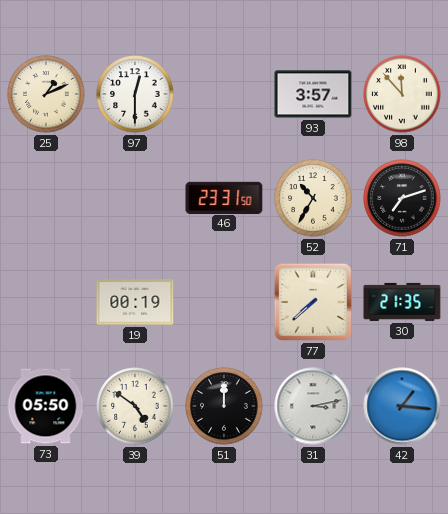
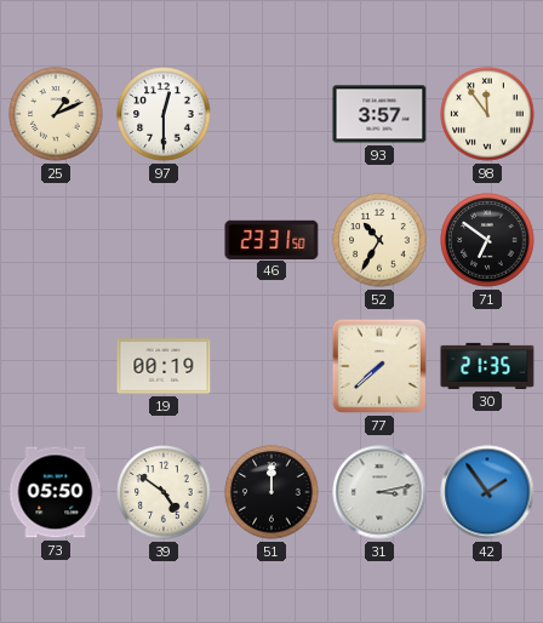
98: 11:53 -> 11:54
71: 7:12 -> 6:51
42: 1:16 -> 1:54
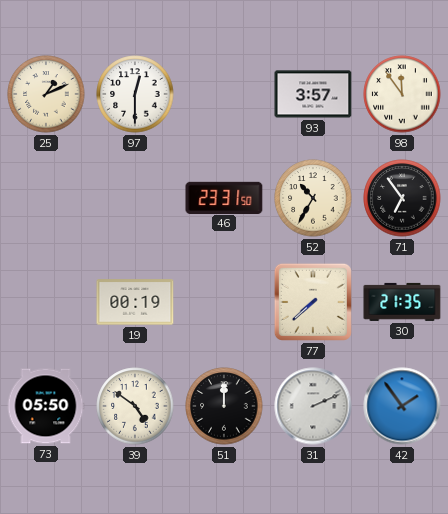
71: 6:51 -> 6:54
31: 3:13 -> 2:11
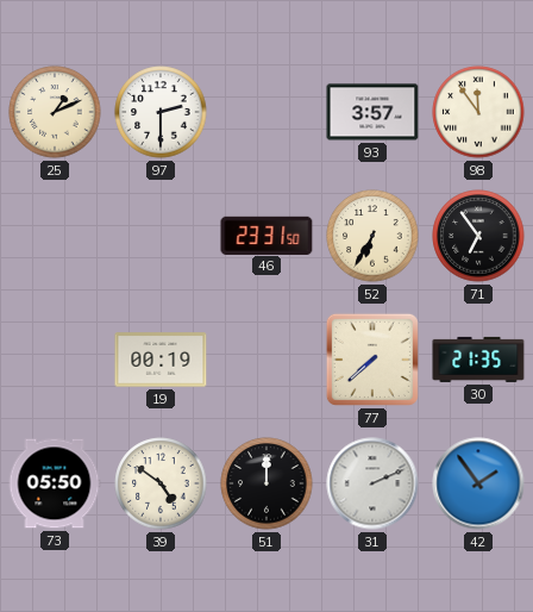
97: 12:30 -> 2:30
52: 10:35 -> 6:35
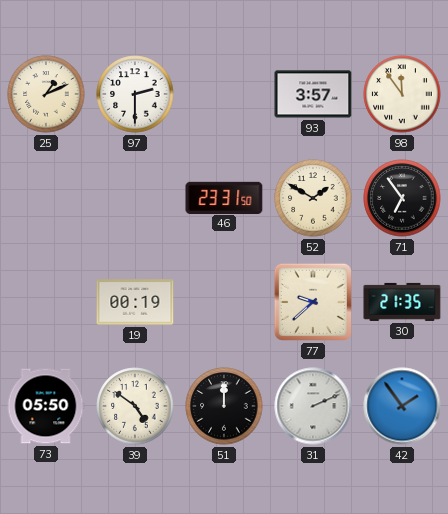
52: 6:35 -> 1:50
77: 7:38 -> 9:38
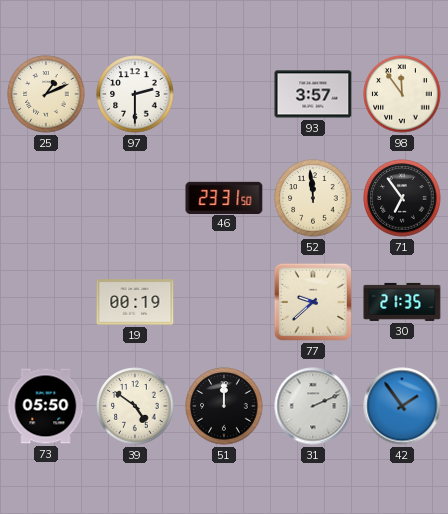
52: 1:50 -> 11:59
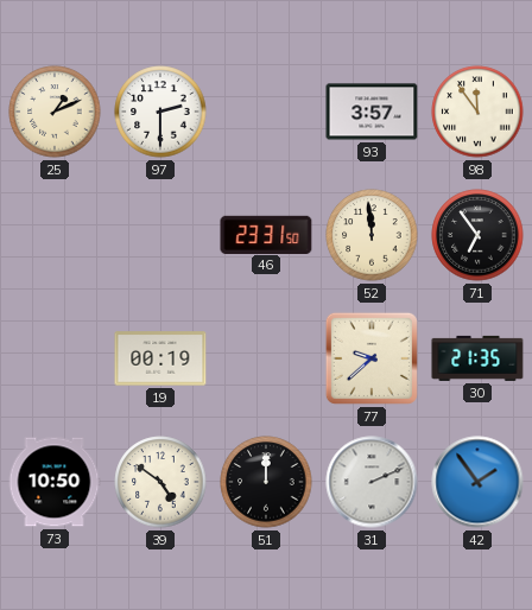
73: 05:50 -> 10:50
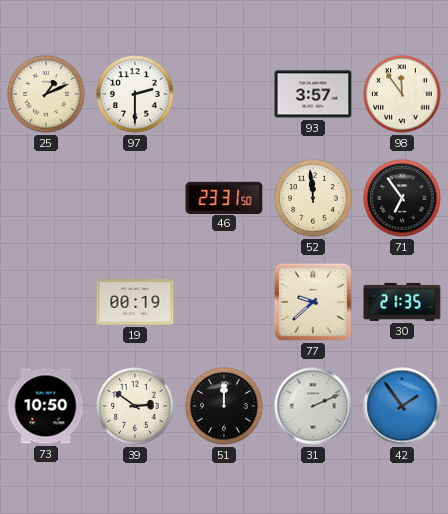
39: 4:51 -> 2:51
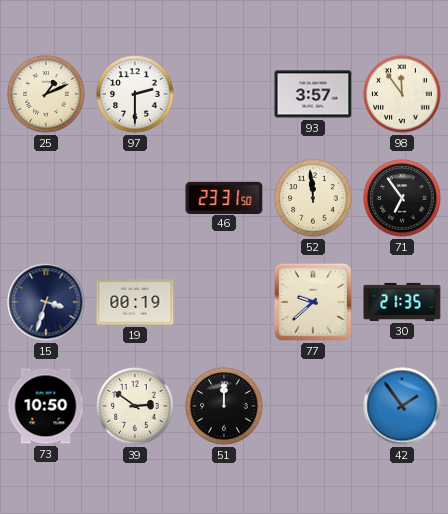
15: none -> 3:33
31: 2:11 -> none
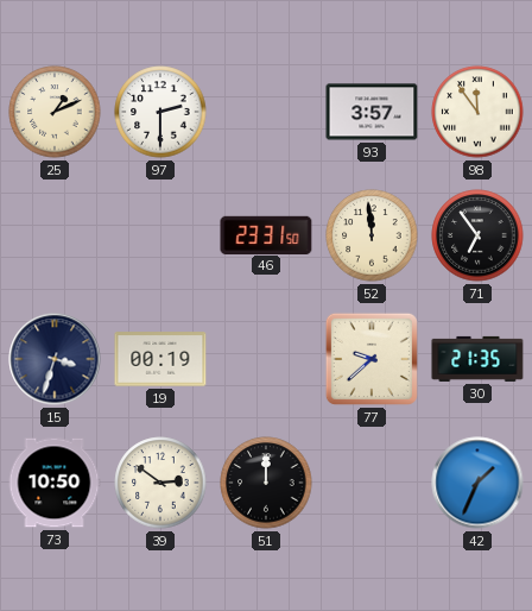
42: 1:54 -> 1:34
